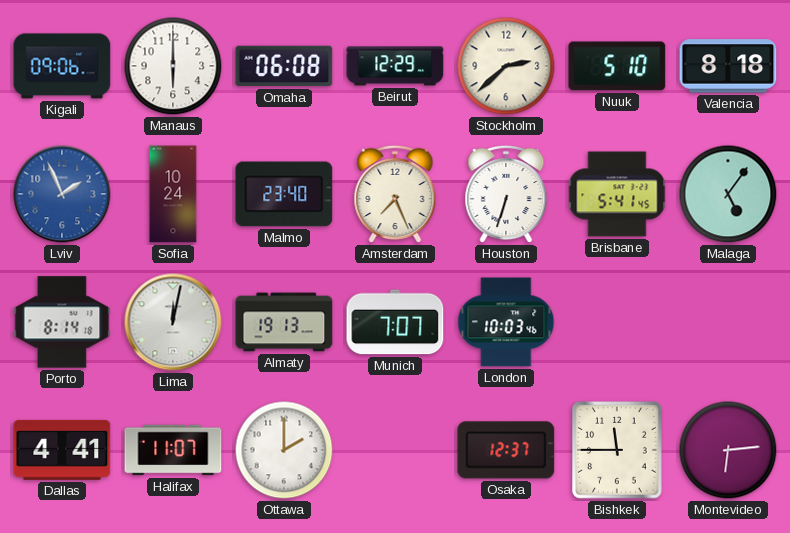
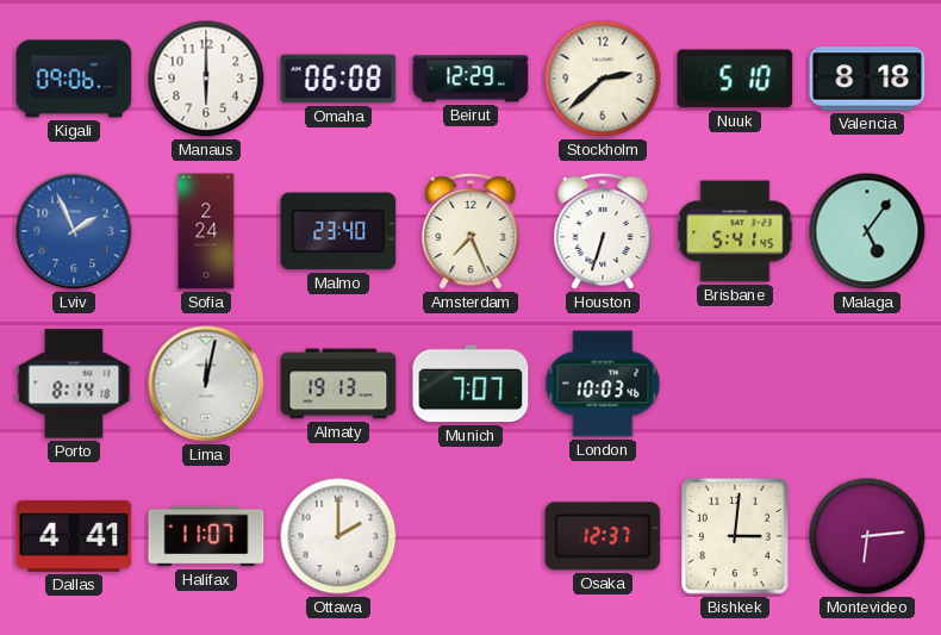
Sofia: 10:24 -> 2:24
Bishkek: 11:45 -> 3:01
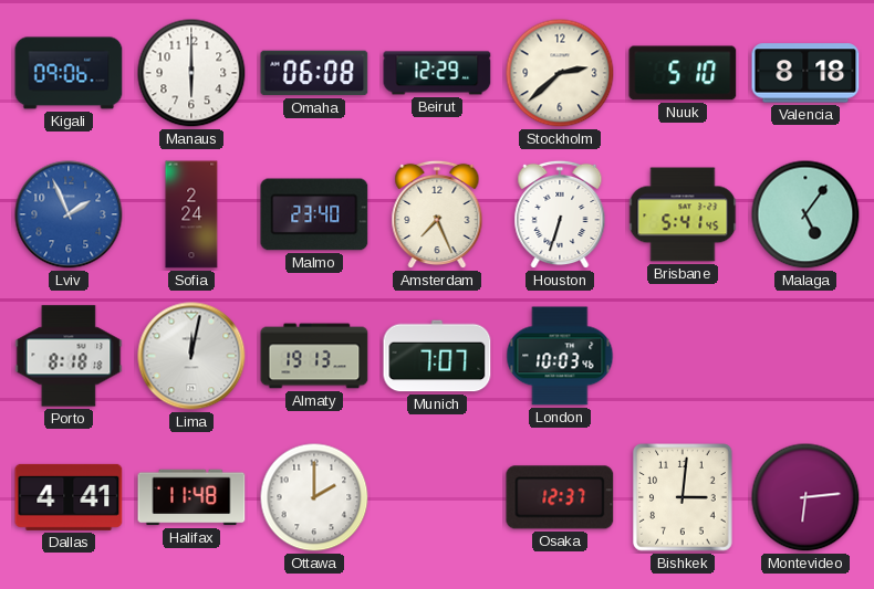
Porto: 8:14 -> 8:18
Halifax: 11:07 -> 11:48
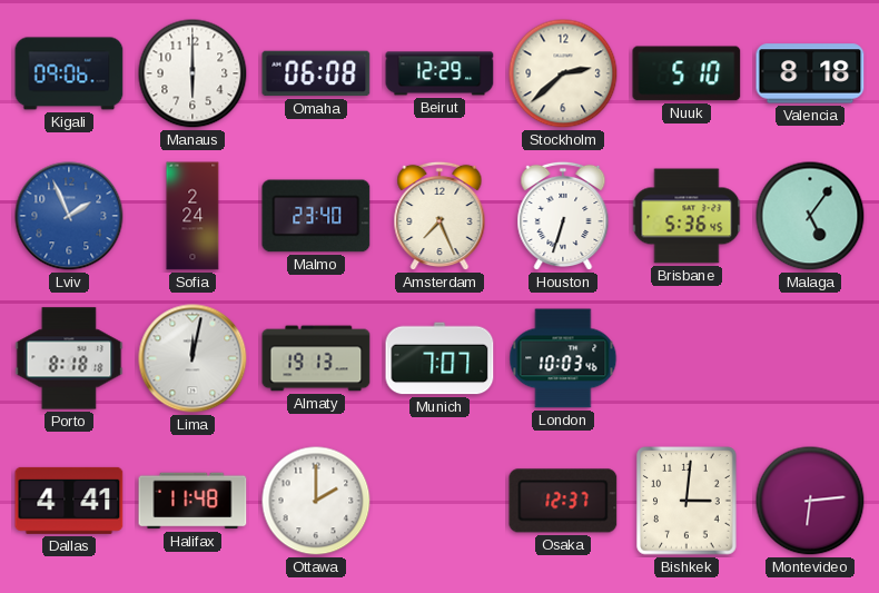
Brisbane: 5:41 -> 5:36
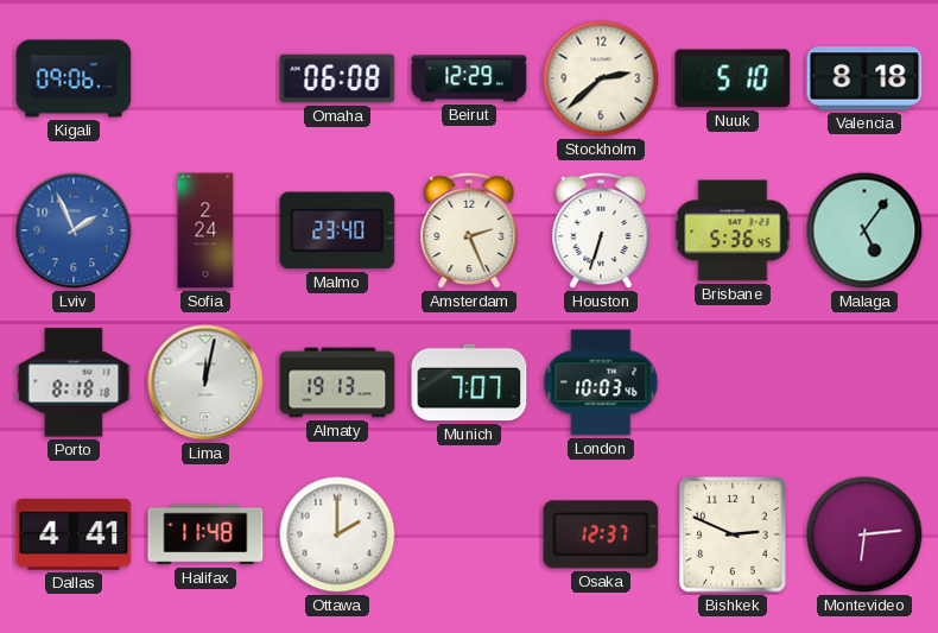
Manaus: 6:00 -> none
Amsterdam: 7:26 -> 2:26
Bishkek: 3:01 -> 2:49
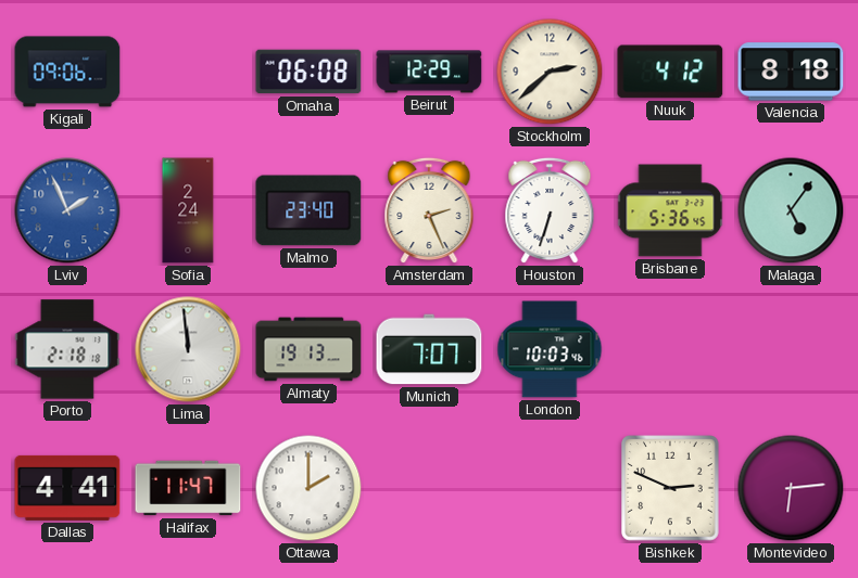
Nuuk: 5:10 -> 4:12
Porto: 8:18 -> 2:18
Lima: 12:02 -> 11:59
Halifax: 11:48 -> 11:47
Osaka: 12:37 -> none
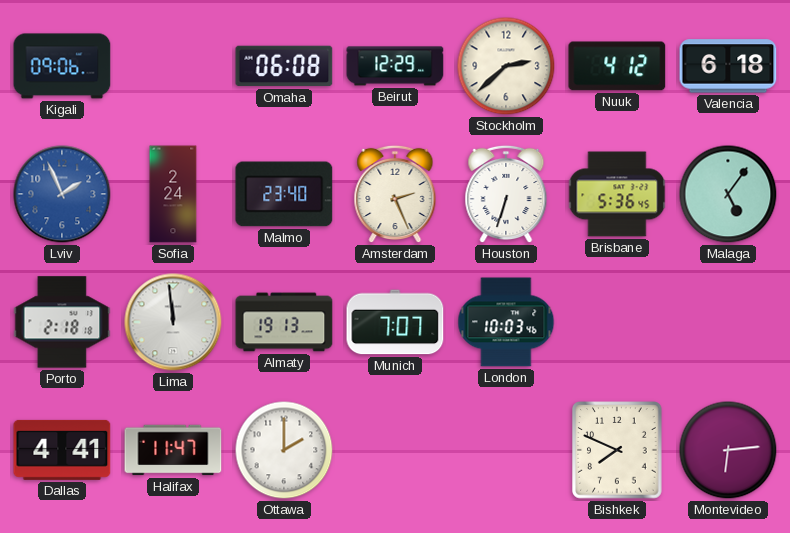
Valencia: 8:18 -> 6:18
Bishkek: 2:49 -> 7:49
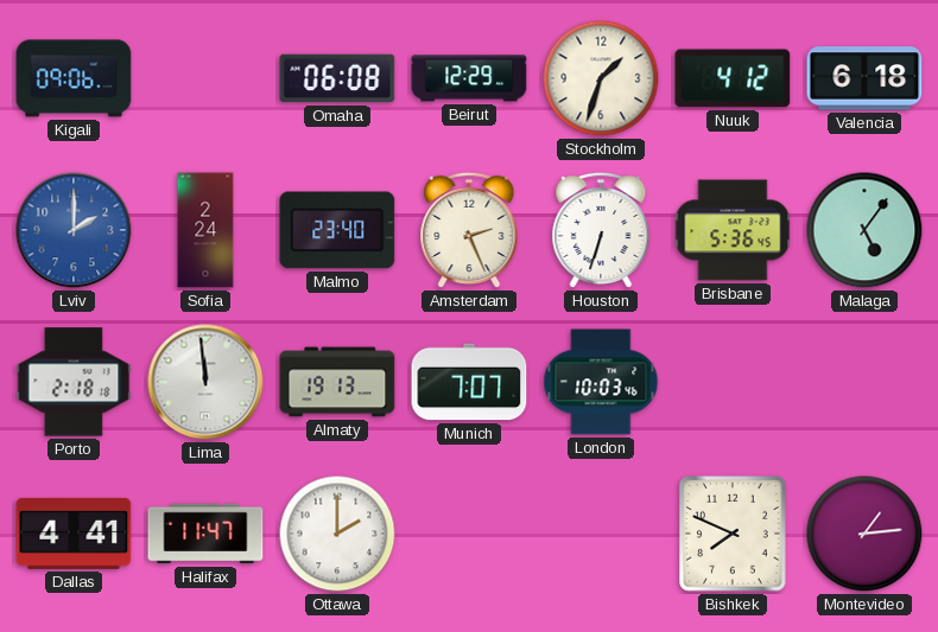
Stockholm: 2:38 -> 1:33
Lviv: 1:56 -> 2:00
Montevideo: 6:14 -> 1:14
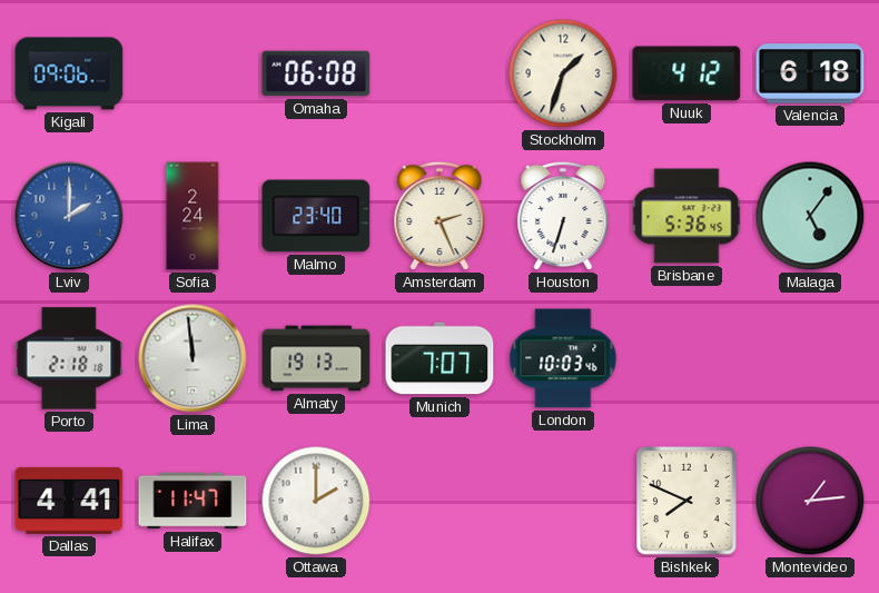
Beirut: 12:29 -> none
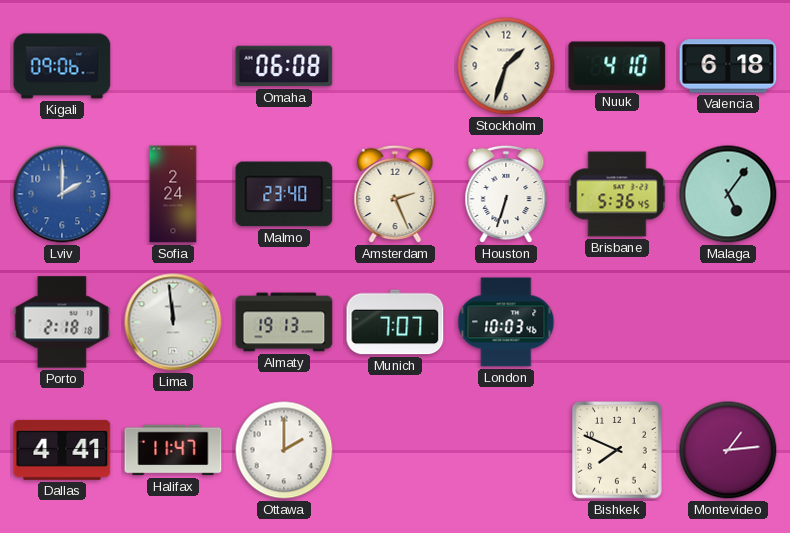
Nuuk: 4:12 -> 4:10
